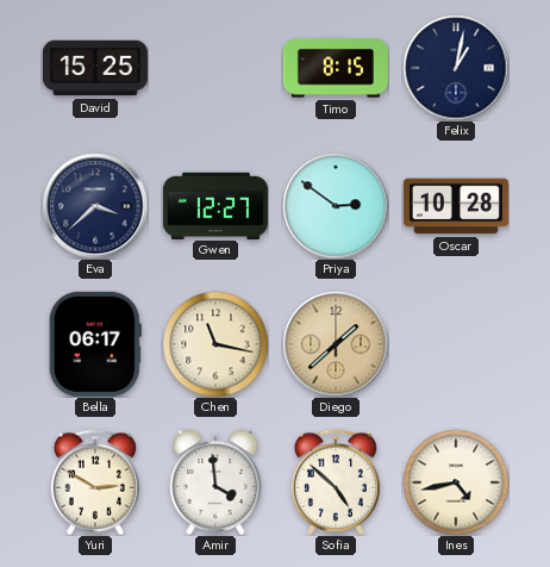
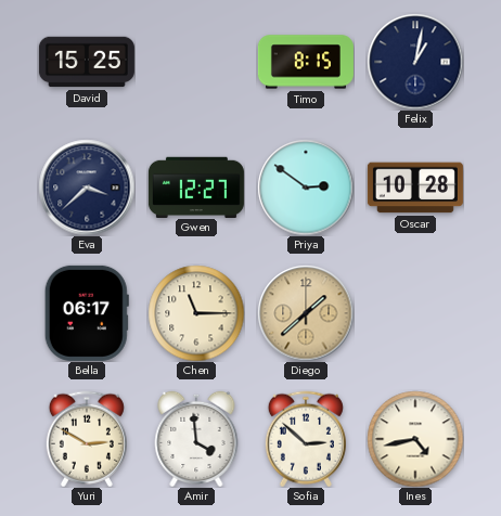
Chen: 11:17 -> 11:15
Sofia: 4:52 -> 2:52
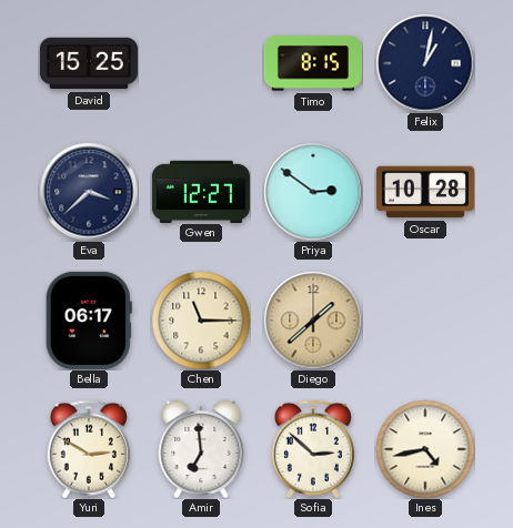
Amir: 3:59 -> 6:59
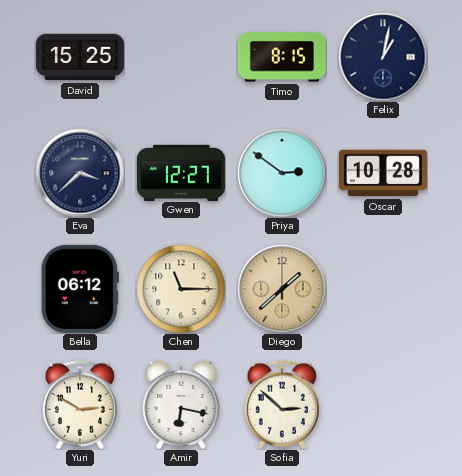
Bella: 06:17 -> 06:12
Amir: 6:59 -> 6:17
Ines: 4:43 -> none
